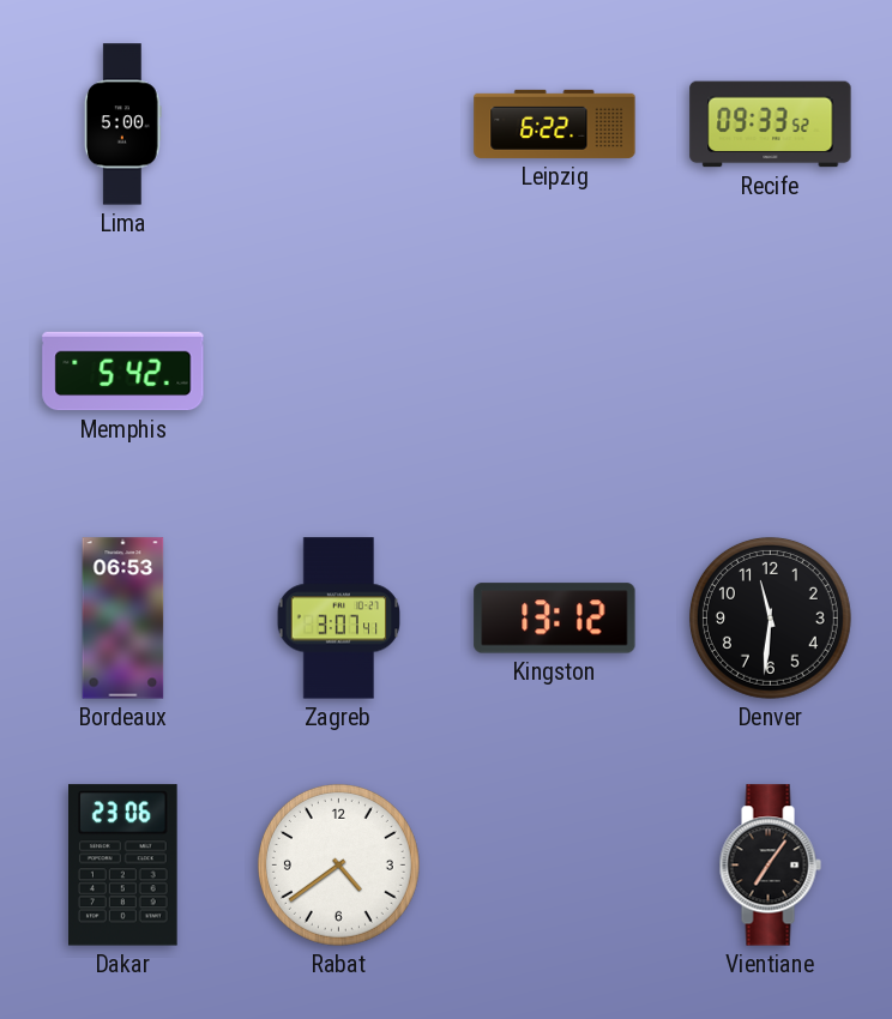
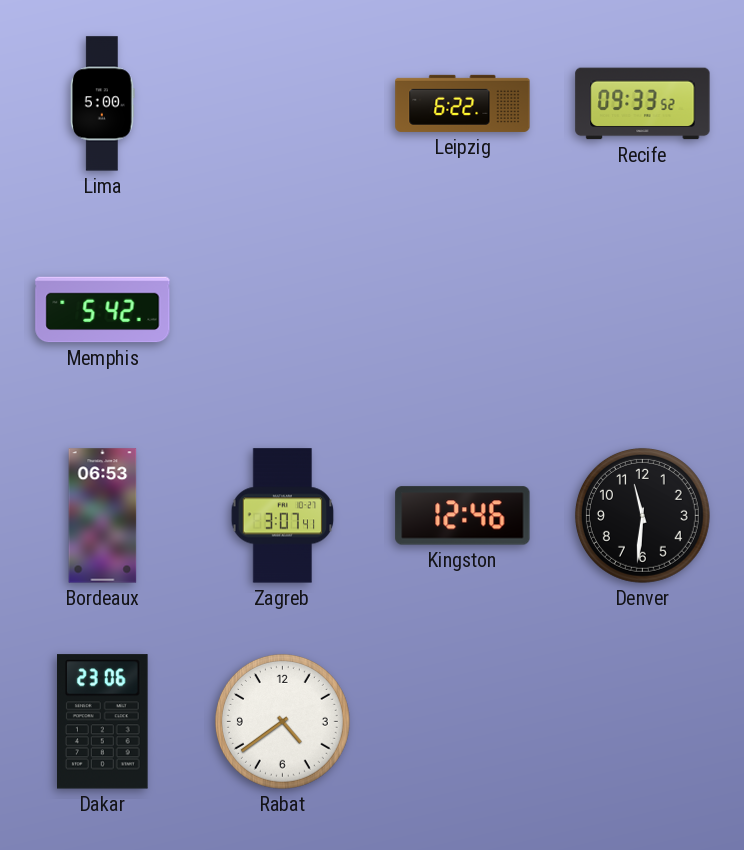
Kingston: 13:12 -> 12:46
Vientiane: 7:06 -> none
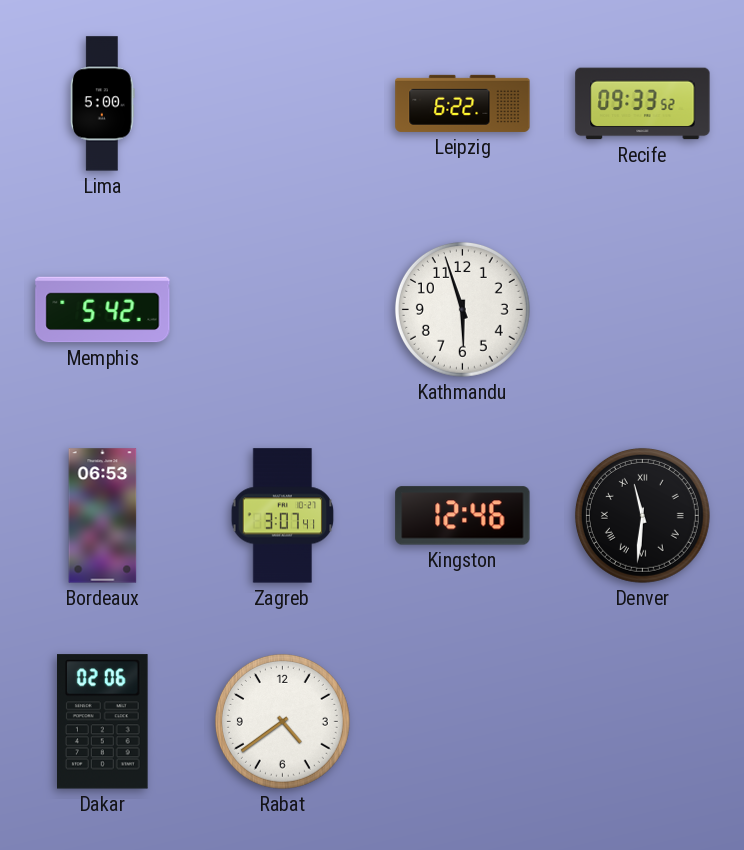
Kathmandu: none -> 5:57
Denver numerals: Arabic -> Roman
Dakar: 23:06 -> 02:06
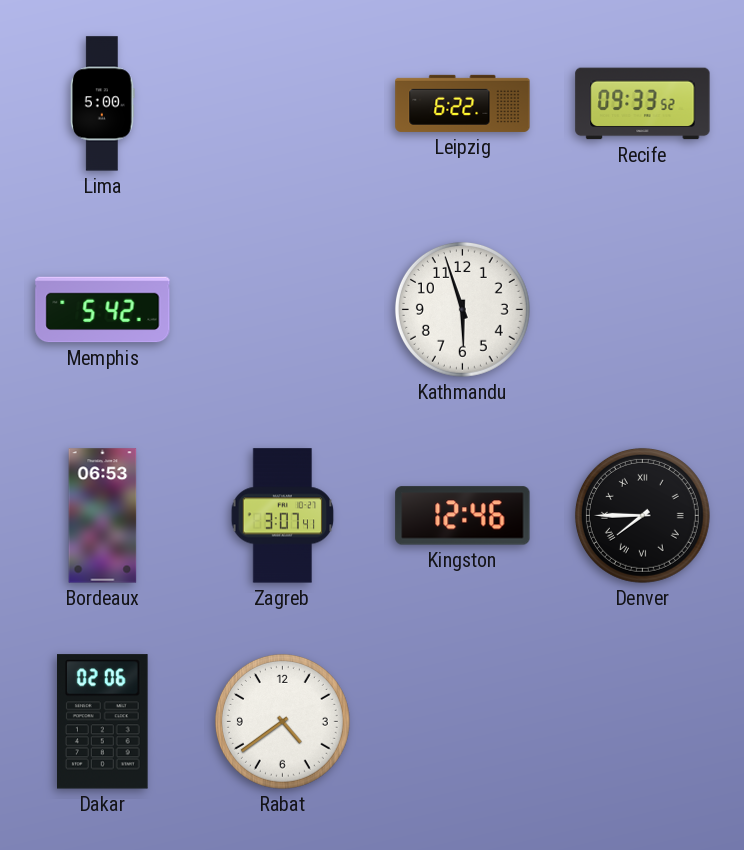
Denver: 11:31 -> 7:45
